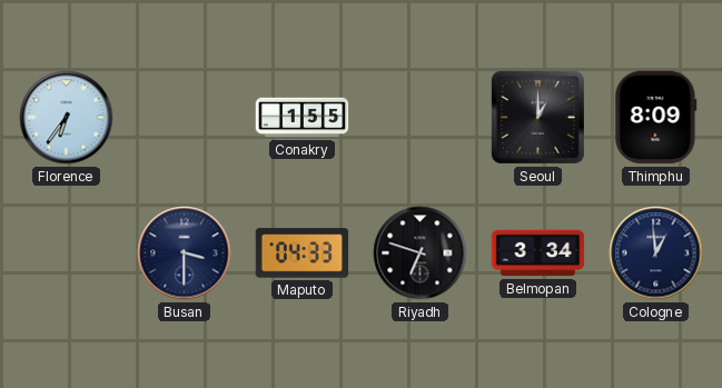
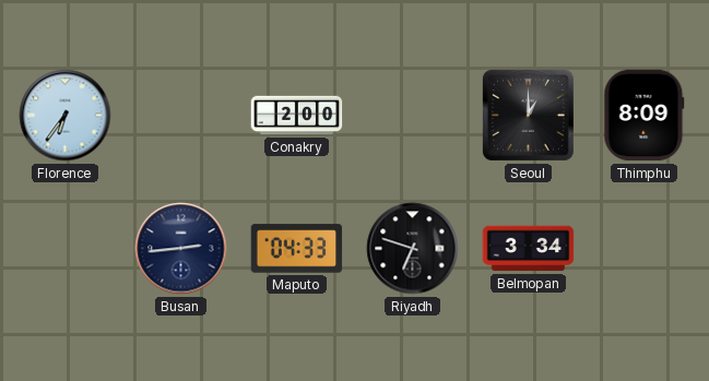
Conakry: 1:55 -> 2:00
Busan: 3:30 -> 2:44
Cologne: 12:59 -> none
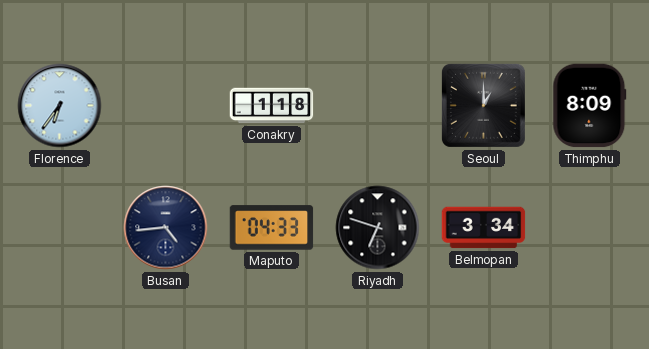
Conakry: 2:00 -> 1:18
Busan: 2:44 -> 4:44
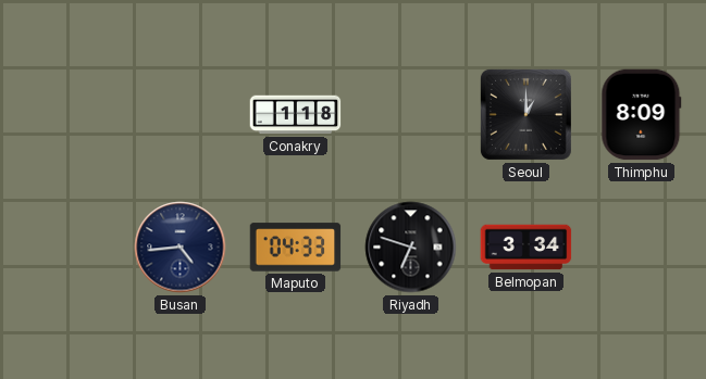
Florence: 6:36 -> none
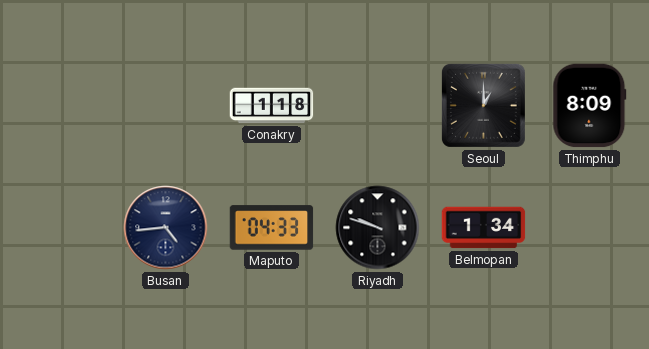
Riyadh: 6:48 -> 9:48
Belmopan: 3:34 -> 1:34
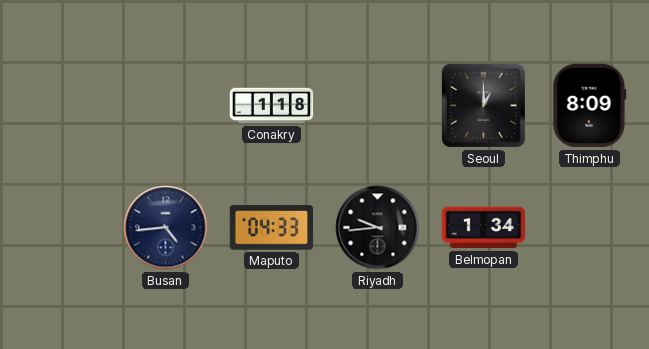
Riyadh: 9:48 -> 9:44
